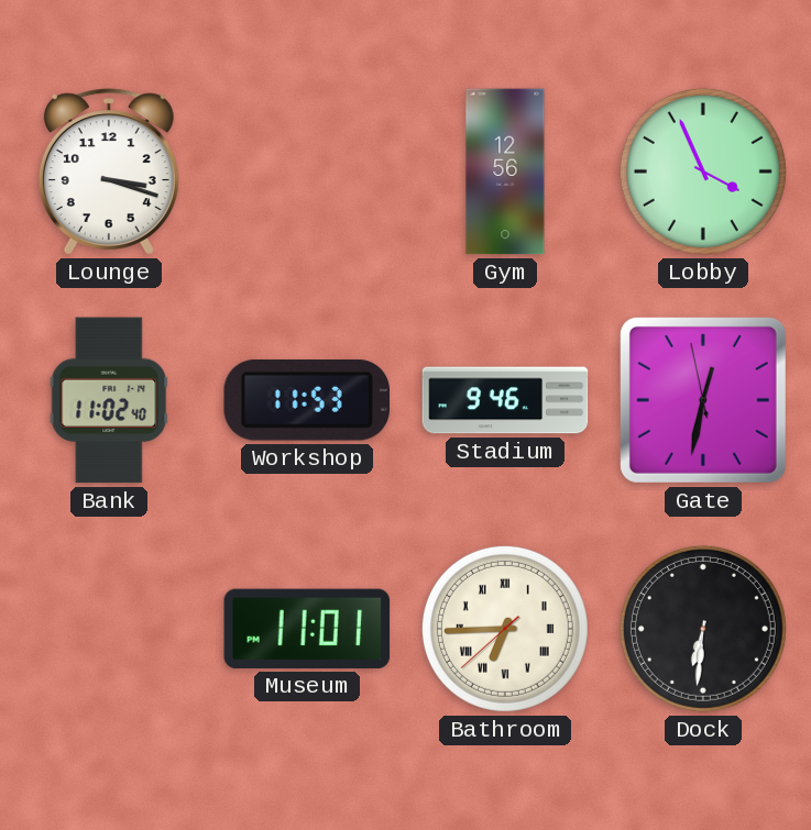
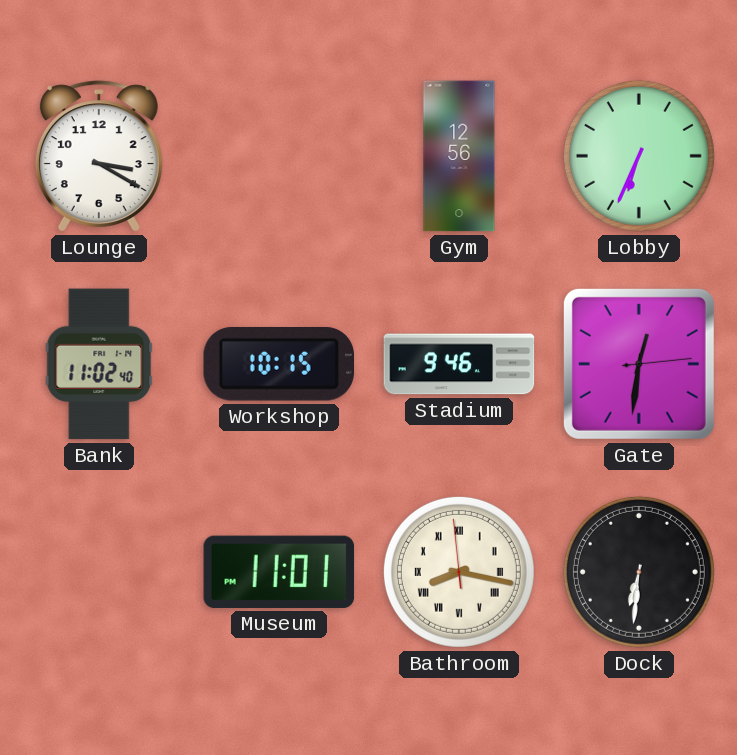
Lounge: 3:18 -> 3:20
Lobby: 3:56 -> 6:34
Workshop: 11:53 -> 10:15
Gate: 12:31:58 -> 12:31:14
Bathroom: 6:44 -> 8:16
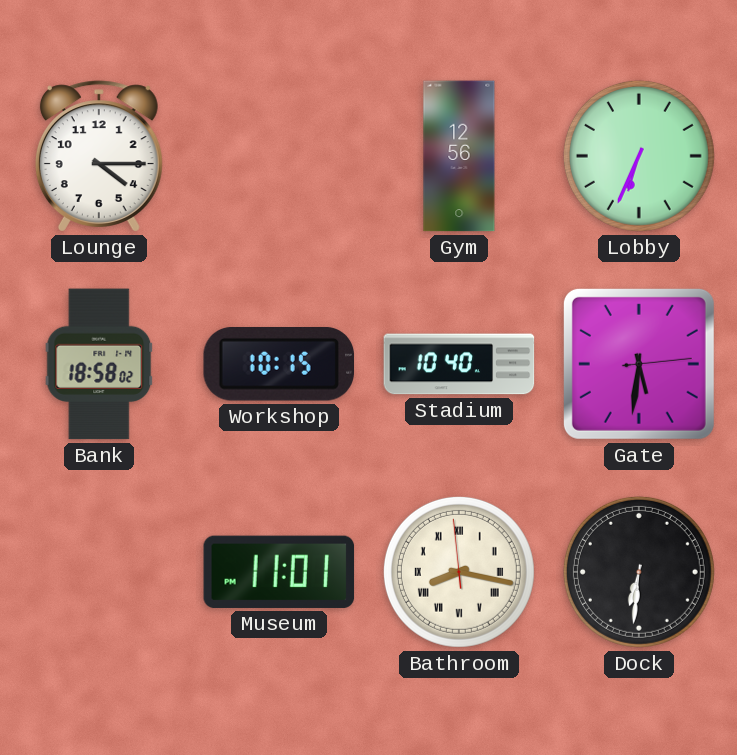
Lounge: 3:20 -> 4:15
Bank: 11:02 -> 18:58
Stadium: 9:46 -> 10:40
Gate: 12:31 -> 5:31
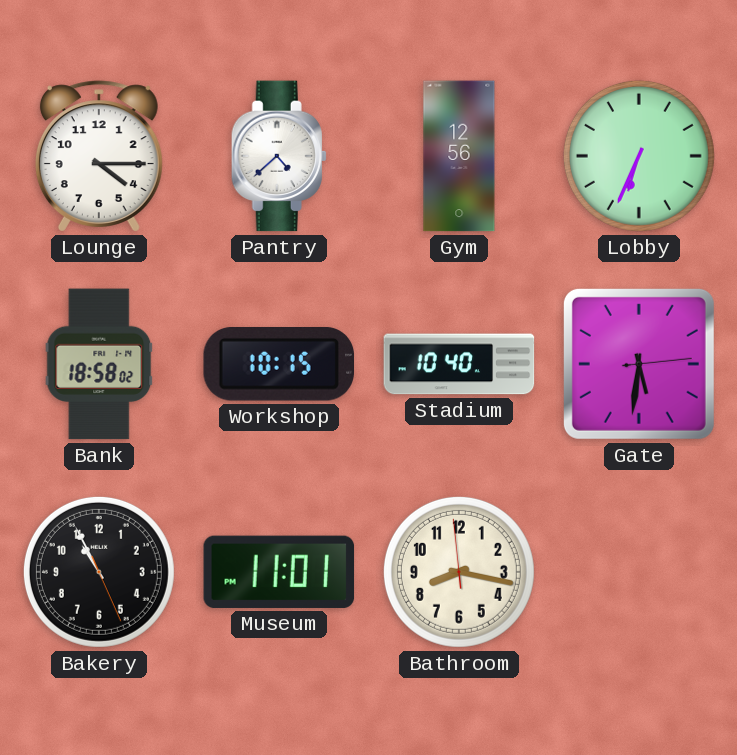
Pantry: none -> 4:38
Bakery: none -> 10:55
Bathroom numerals: Roman -> Arabic
Dock: 6:31 -> none
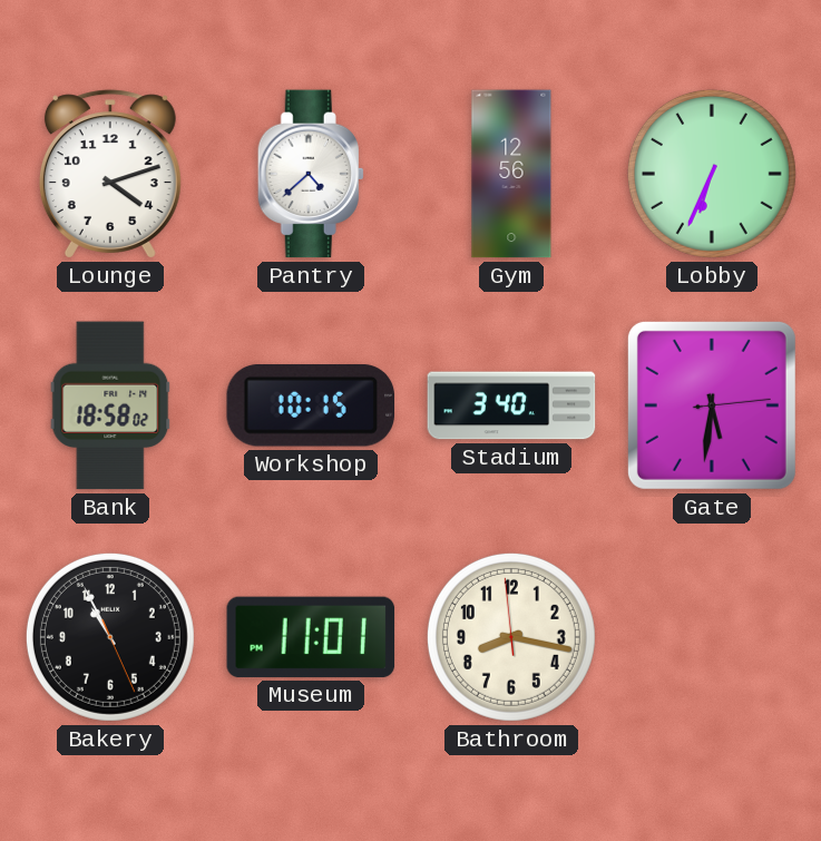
Lounge: 4:15 -> 4:12
Stadium: 10:40 -> 3:40
